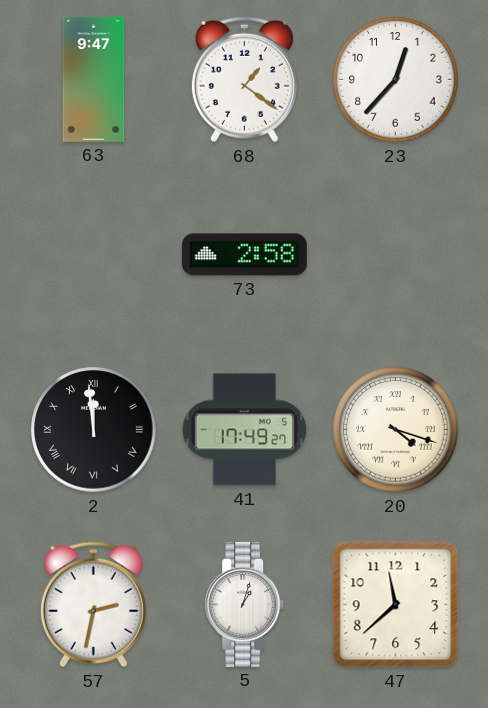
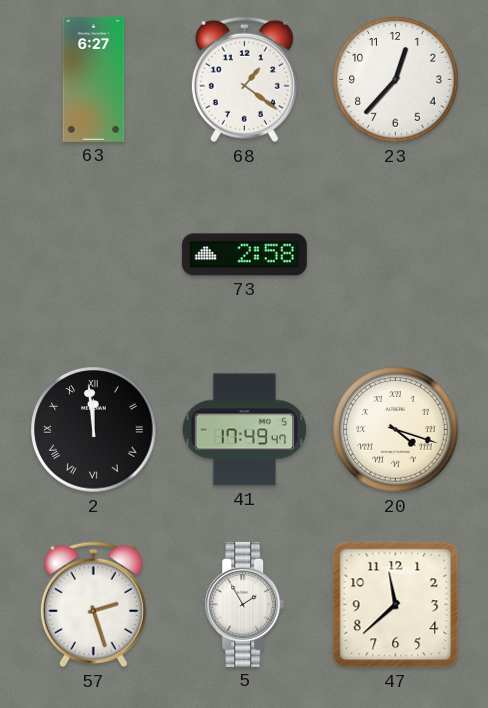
63: 9:47 -> 6:27
41: 17:49:27 -> 17:49:47
57: 2:32 -> 2:27
5: 1:03 -> 1:55
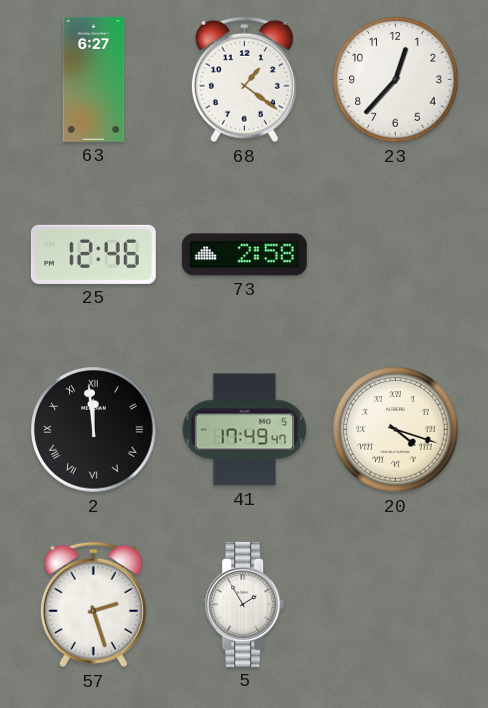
25: none -> 12:46
47: 11:38 -> none
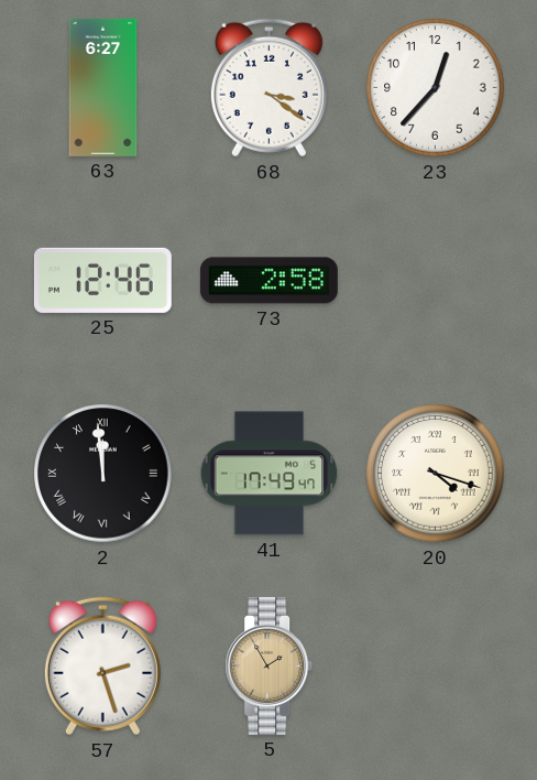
68: 1:21 -> 3:21
5 dial: white -> champagne
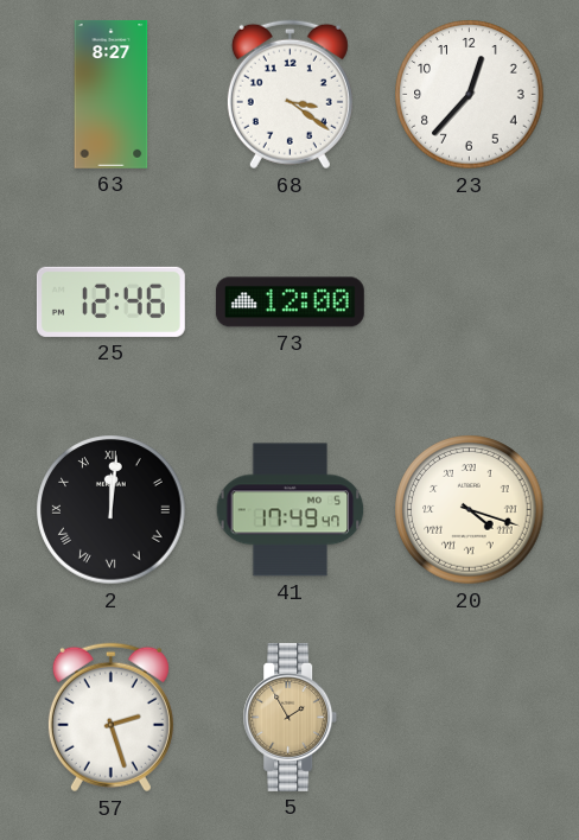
63: 6:27 -> 8:27
73: 2:58 -> 12:00
2: 11:59 -> 12:01
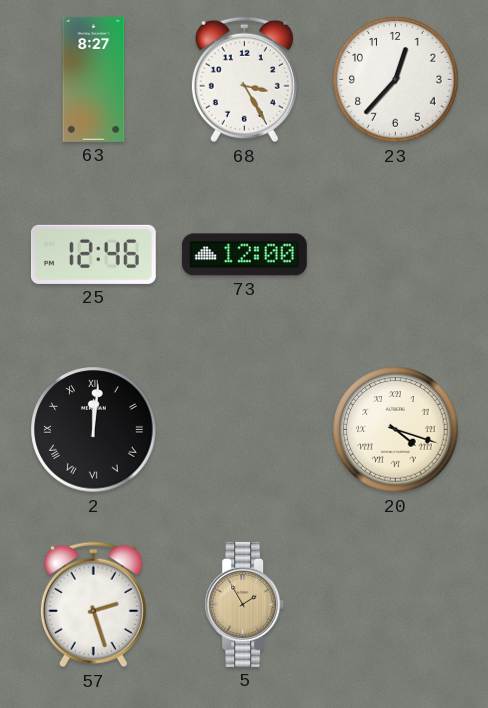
68: 3:21 -> 3:25
41: 17:49 -> none
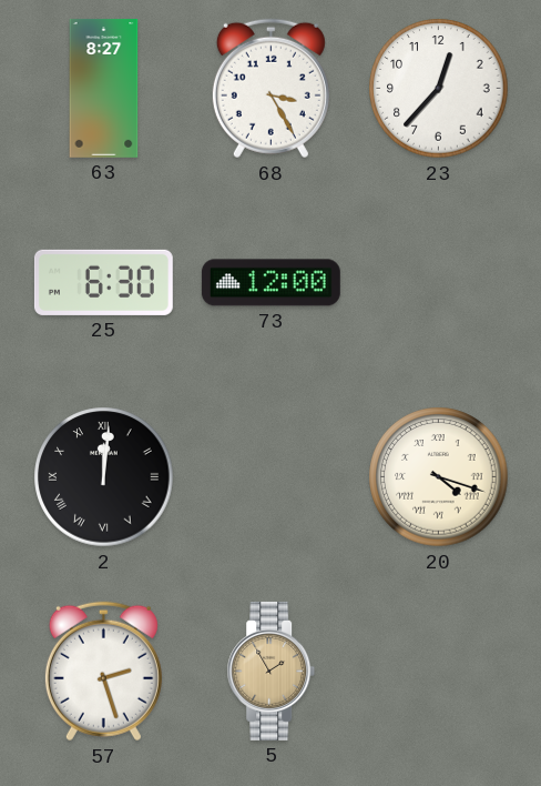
25: 12:46 -> 6:30
